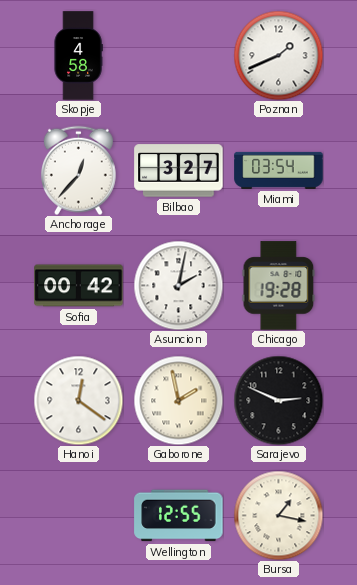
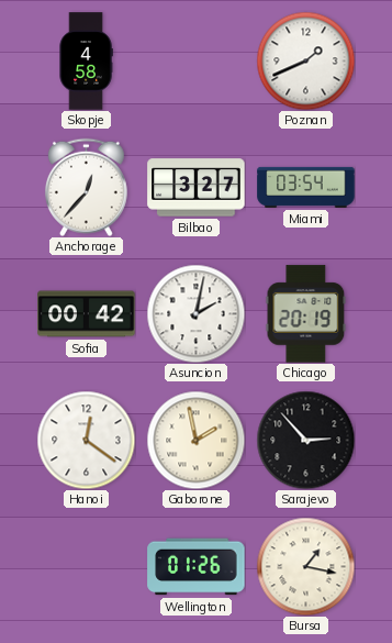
Chicago: 19:28 -> 20:19
Sarajevo: 2:49 -> 2:53
Wellington: 12:55 -> 01:26
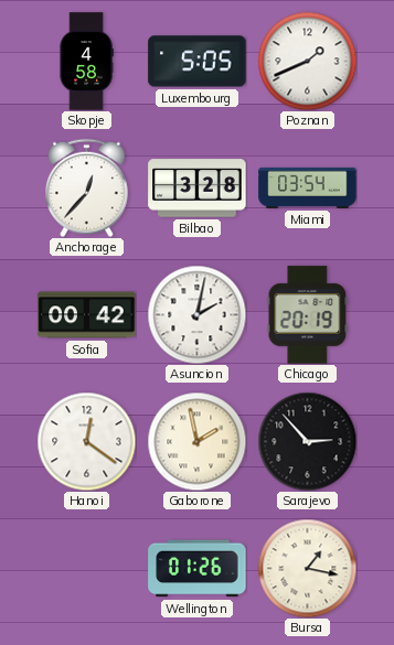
Luxembourg: none -> 5:05
Bilbao: 3:27 -> 3:28
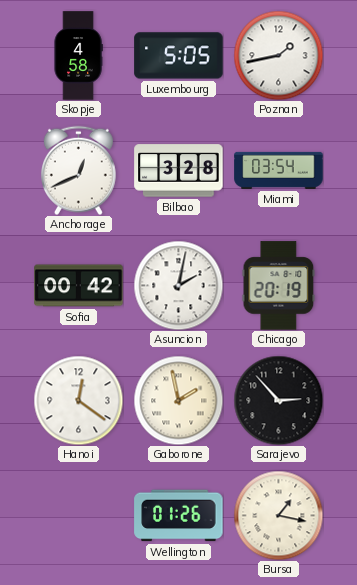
Poznan: 1:41 -> 1:43
Anchorage: 12:37 -> 12:41
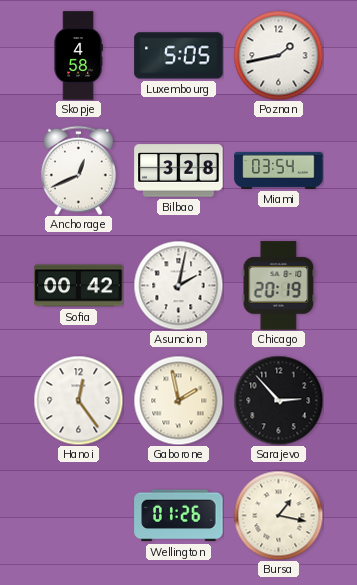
Hanoi: 12:21 -> 12:24
